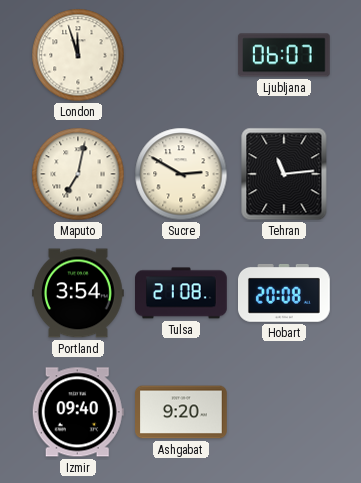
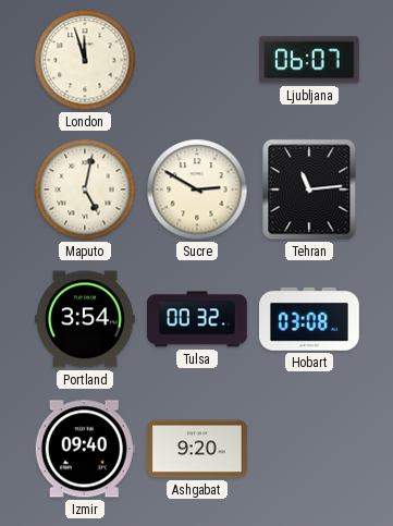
Maputo: 7:02 -> 5:02
Tulsa: 21:08 -> 00:32
Hobart: 20:08 -> 03:08
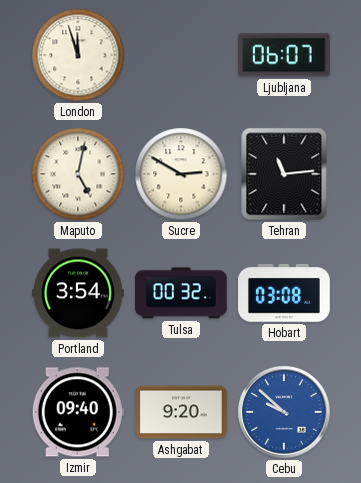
Cebu: none -> 9:52
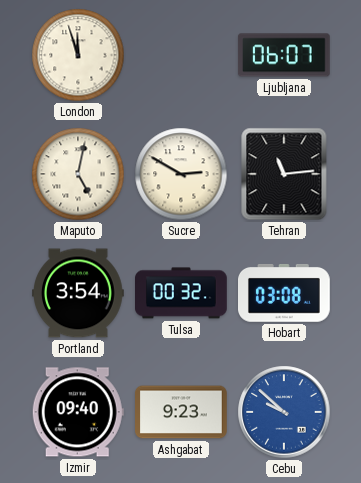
Ashgabat: 9:20 -> 9:23
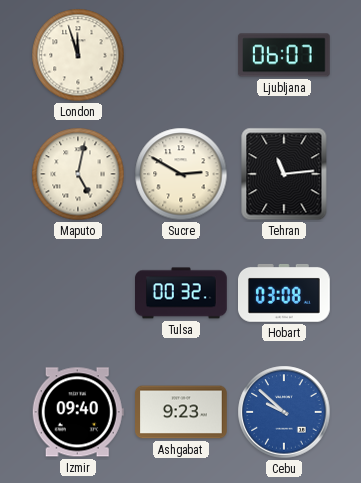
Portland: 3:54 -> none
